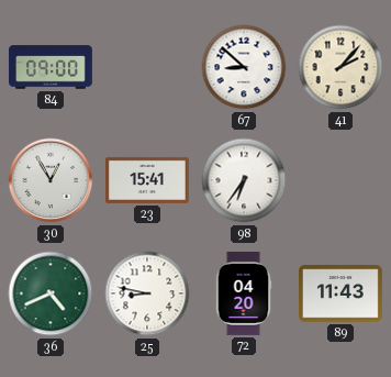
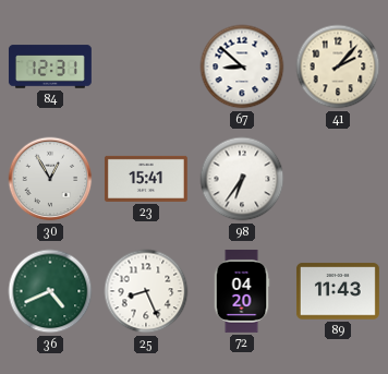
84: 09:00 -> 12:31
25: 8:47 -> 8:26
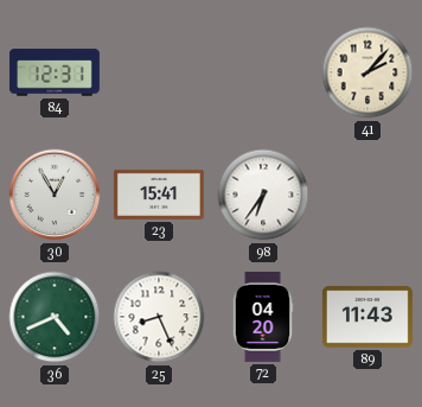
67: 8:52 -> none
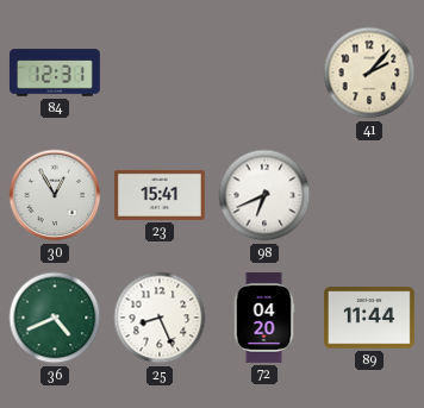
98: 6:36 -> 6:41
89: 11:43 -> 11:44
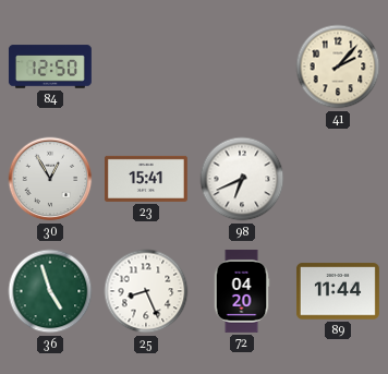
84: 12:31 -> 12:50
36: 4:41 -> 4:57
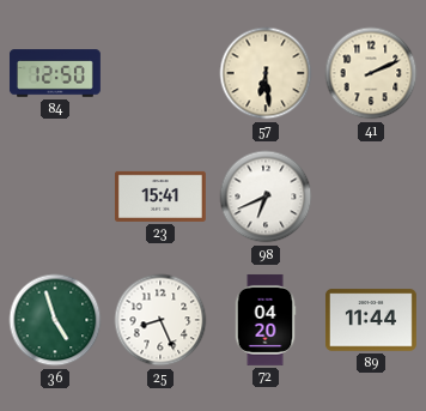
57: none -> 6:29
41: 2:07 -> 2:11
30: 12:55 -> none
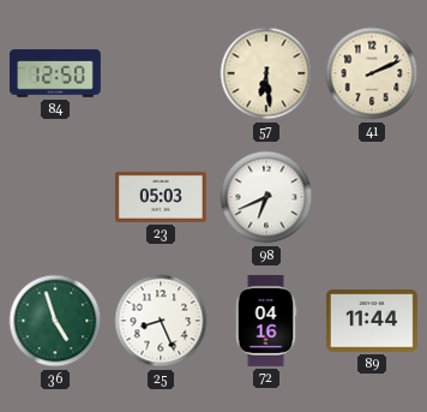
23: 15:41 -> 05:03
72: 04:20 -> 04:16
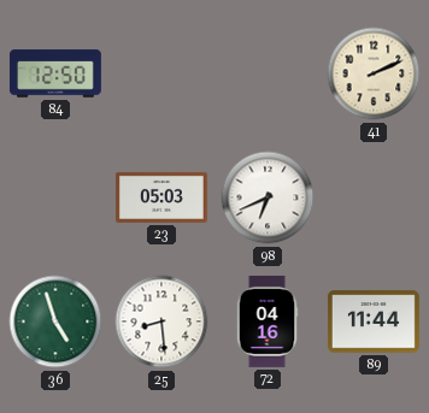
57: 6:29 -> none
25: 8:26 -> 8:29
